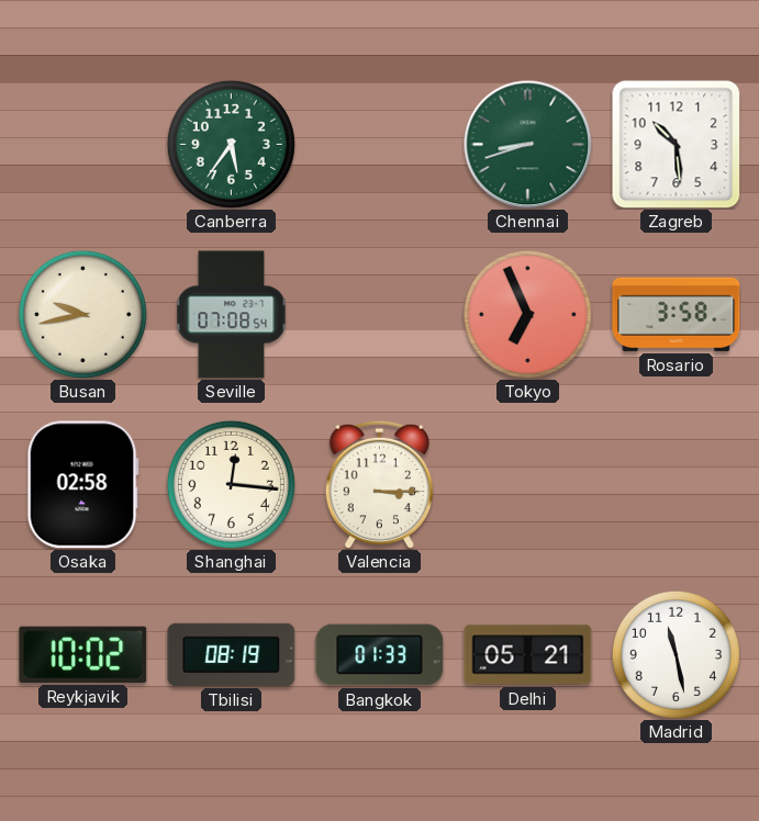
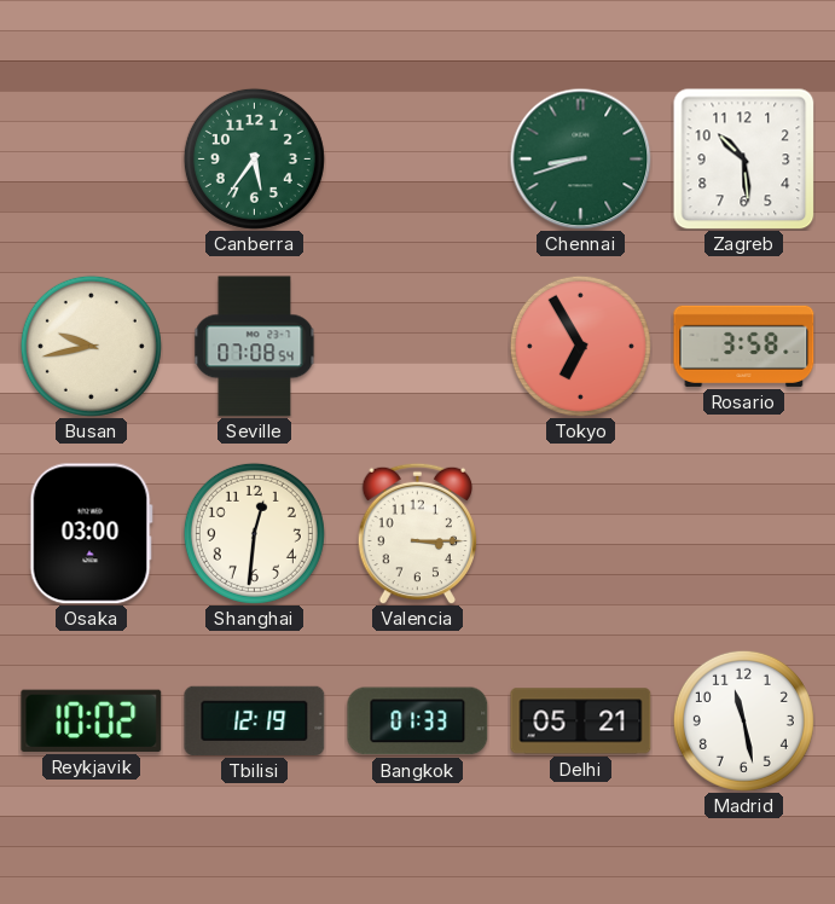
Tokyo: 6:56 -> 6:55
Osaka: 02:58 -> 03:00
Shanghai: 12:16 -> 12:31
Tbilisi: 08:19 -> 12:19
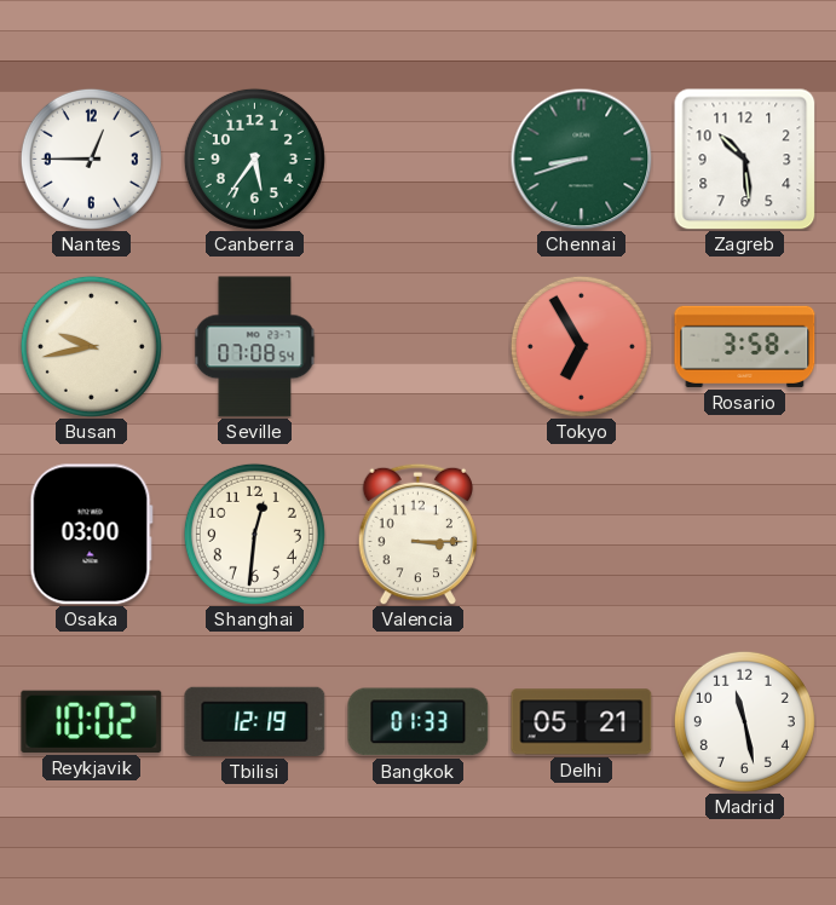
Nantes: none -> 12:45
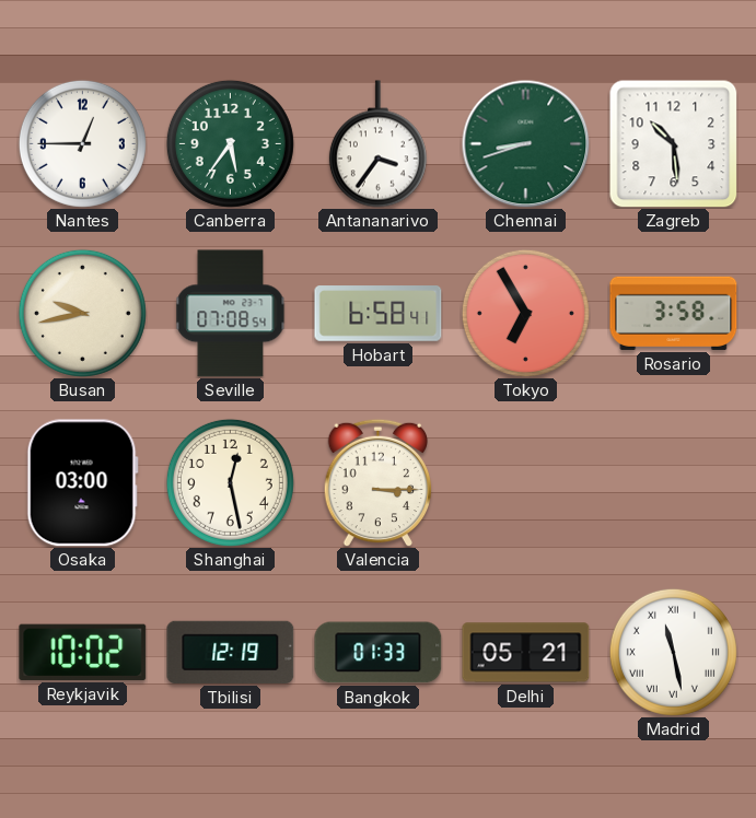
Antananarivo: none -> 3:36
Hobart: none -> 6:58
Shanghai: 12:31 -> 12:28
Madrid numerals: Arabic -> Roman
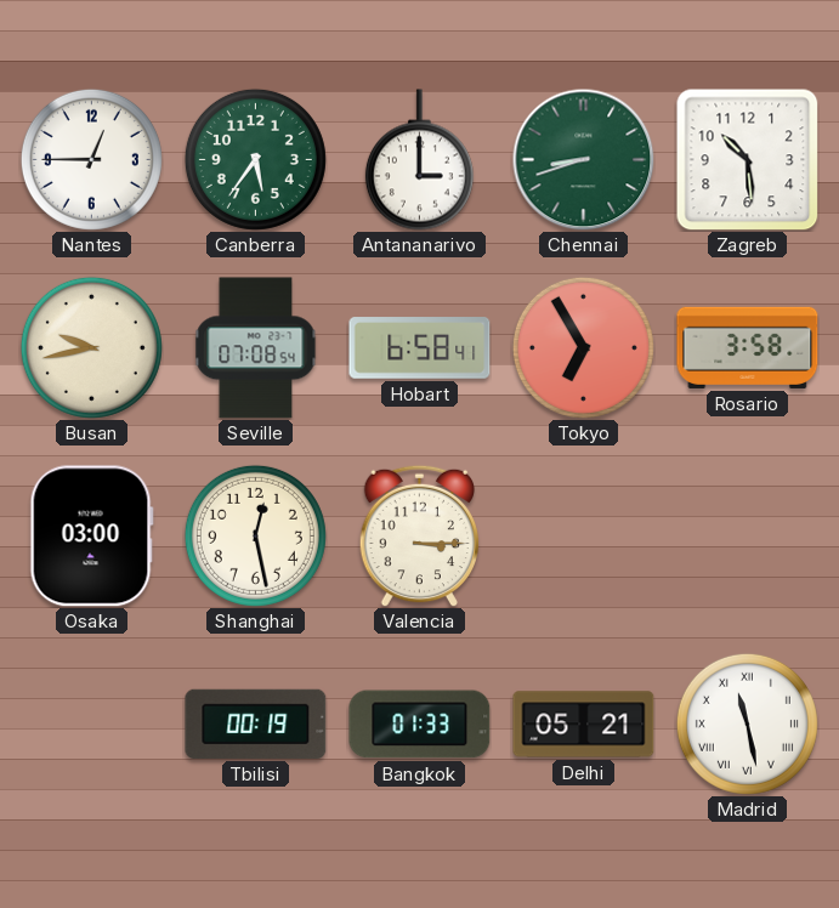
Antananarivo: 3:36 -> 3:00
Reykjavik: 10:02 -> none
Tbilisi: 12:19 -> 00:19
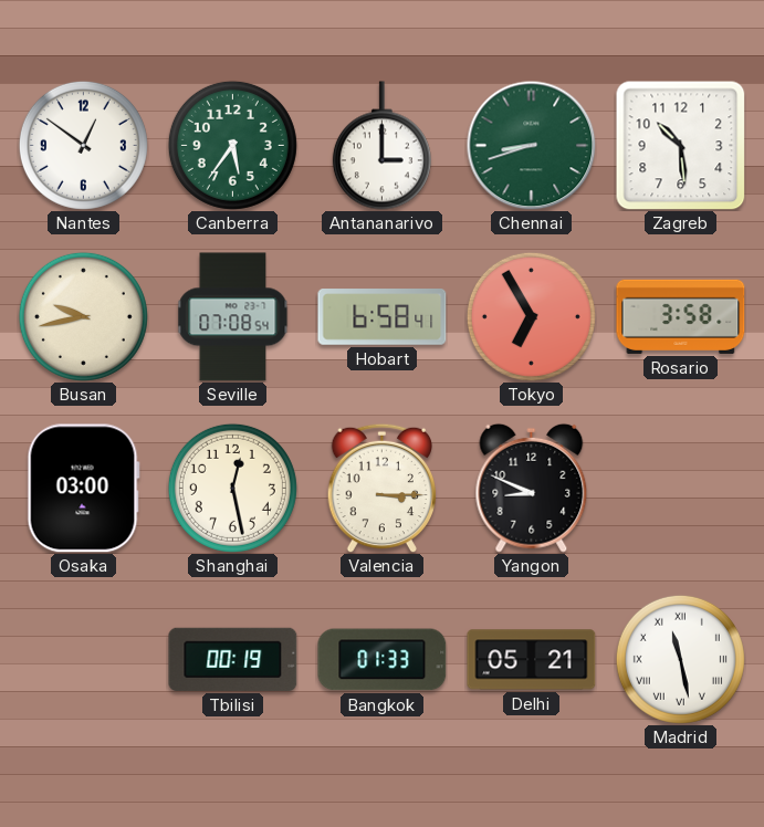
Nantes: 12:45 -> 12:51
Yangon: none -> 8:49
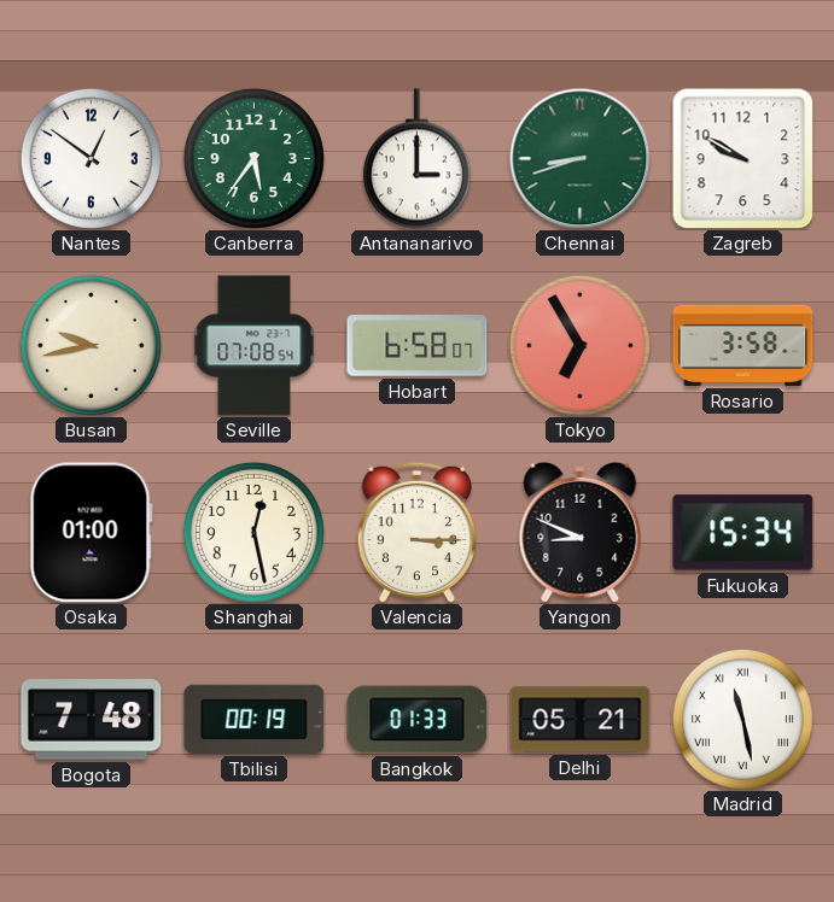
Zagreb: 10:29 -> 9:50
Hobart: 6:58:41 -> 6:58:07
Osaka: 03:00 -> 01:00
Fukuoka: none -> 15:34
Bogota: none -> 7:48
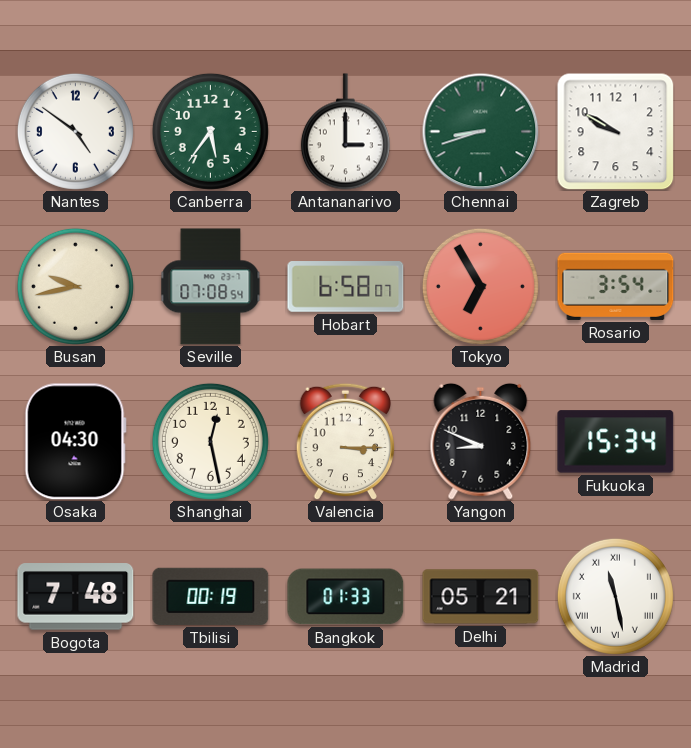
Nantes: 12:51 -> 4:51
Rosario: 3:58 -> 3:54
Osaka: 01:00 -> 04:30
